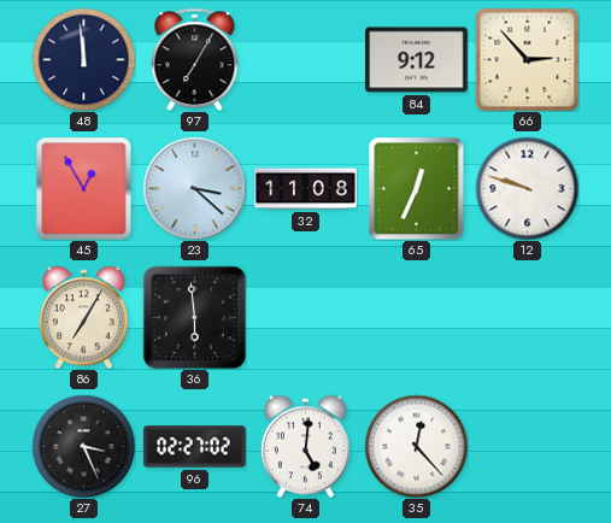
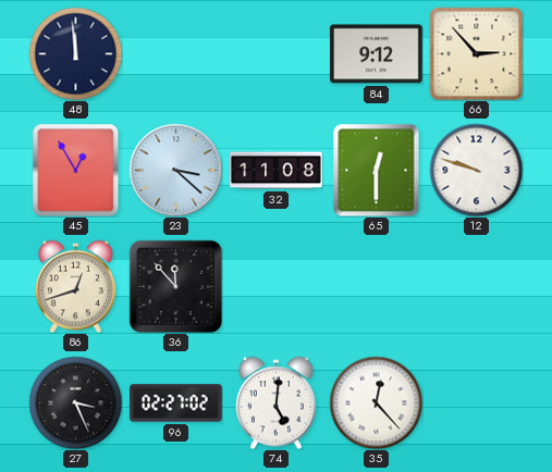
97: 7:05 -> none
65: 12:34 -> 12:30
86: 7:05 -> 12:42
36: 5:59 -> 11:53
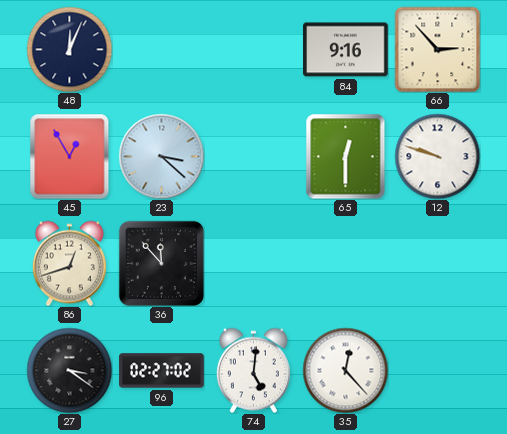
48: 11:59 -> 12:04
84: 9:12 -> 9:16
32: 11:08 -> none
27: 3:26 -> 3:21
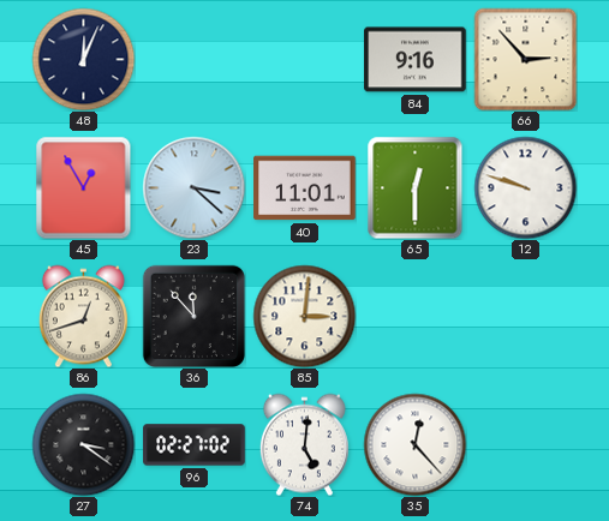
40: none -> 11:01
85: none -> 3:01
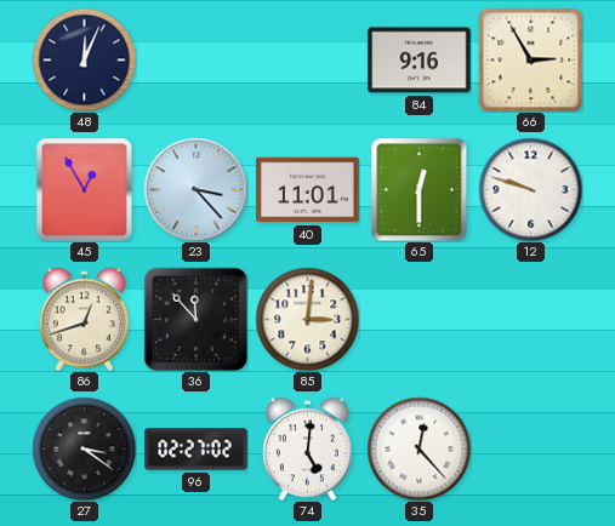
66: 2:53 -> 2:55
23: 3:22 -> 3:23
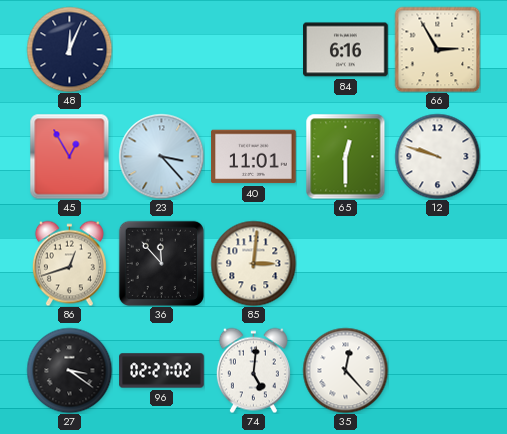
84: 9:16 -> 6:16
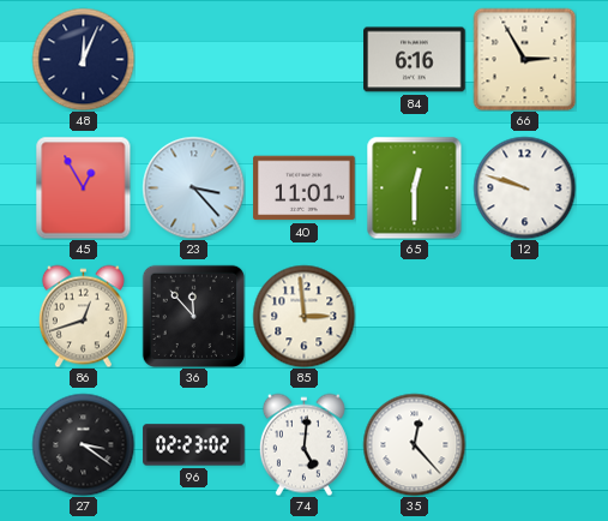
85: 3:01 -> 2:59
96: 02:27 -> 02:23
